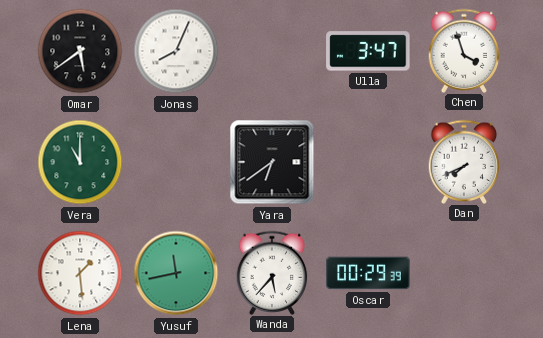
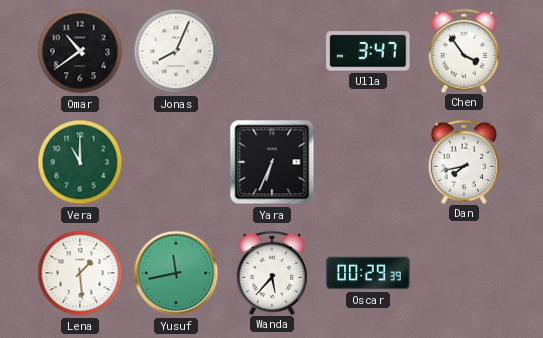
Omar: 5:39 -> 10:39
Chen: 3:57 -> 3:54
Yara: 6:39 -> 6:34
Dan: 7:41 -> 7:43
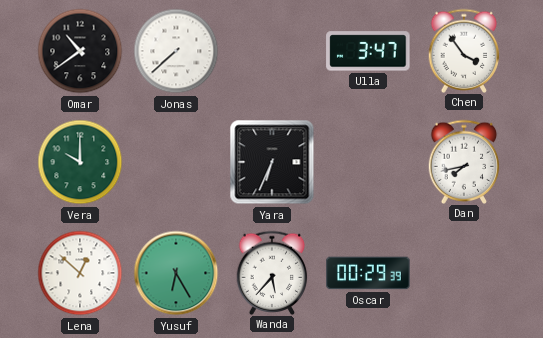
Jonas: 8:04 -> 7:38
Vera: 11:00 -> 10:00
Lena: 1:29 -> 12:52
Yusuf: 11:43 -> 6:25
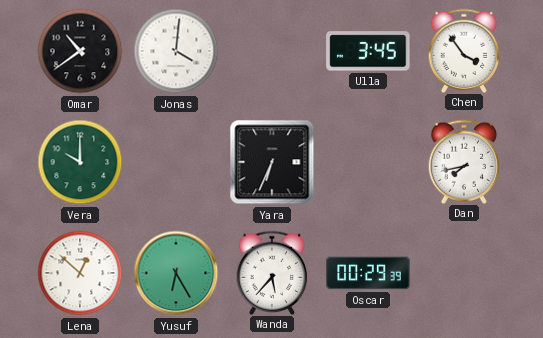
Jonas: 7:38 -> 4:01
Ulla: 3:47 -> 3:45
